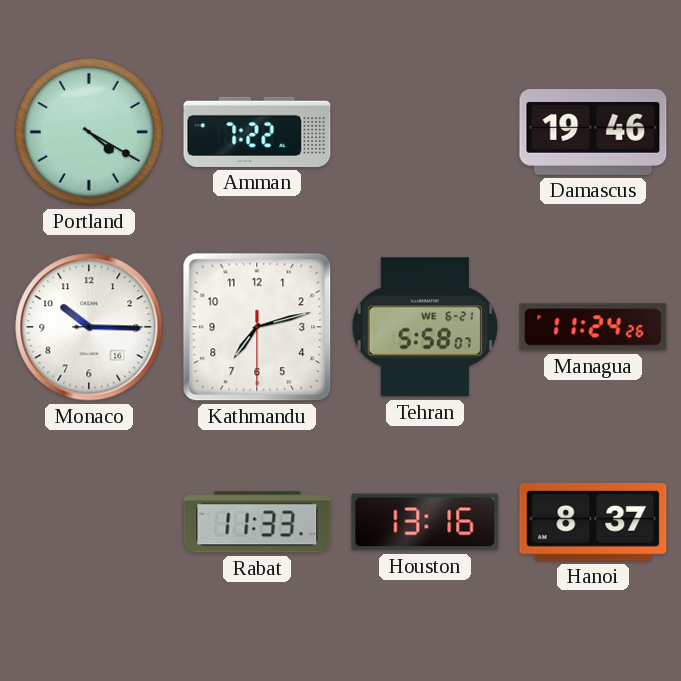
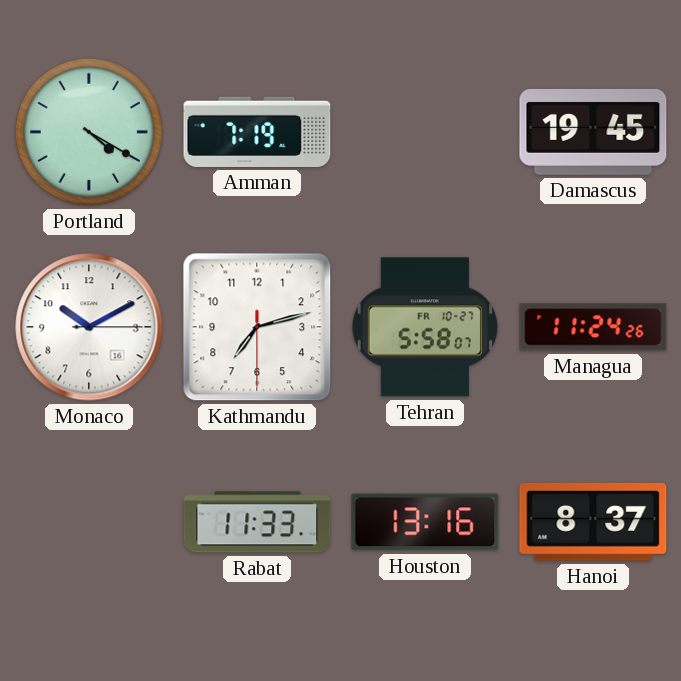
Amman: 7:22 -> 7:19
Damascus: 19:46 -> 19:45
Monaco: 10:15 -> 10:10
Tehran date: WE 6-21 -> FR 10-27
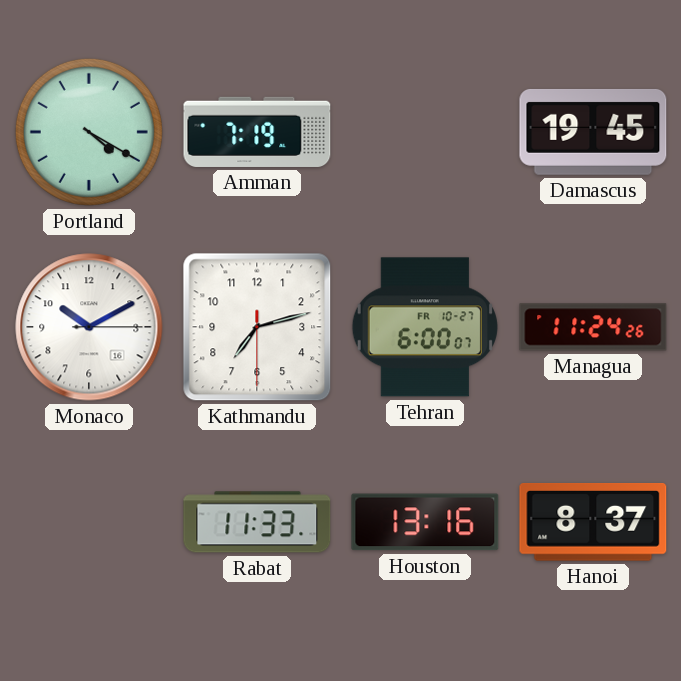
Tehran: 5:58 -> 6:00
